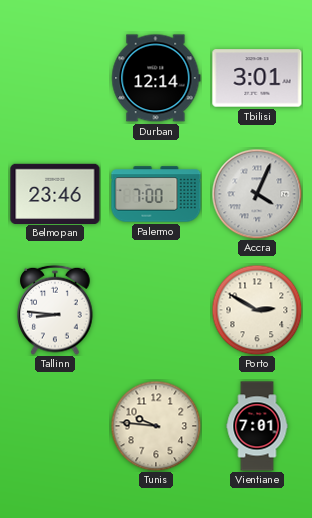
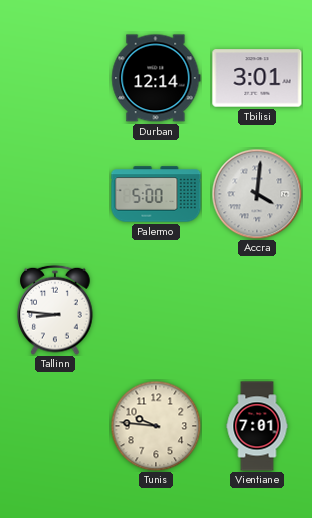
Belmopan: 23:46 -> none
Palermo: 7:00 -> 5:00
Accra: 4:04 -> 4:01
Porto: 2:50 -> none
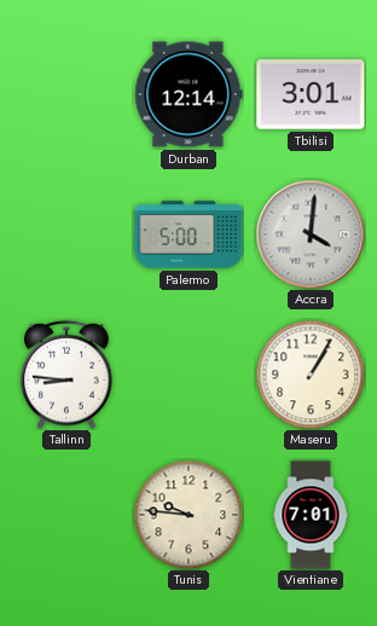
Maseru: none -> 1:05
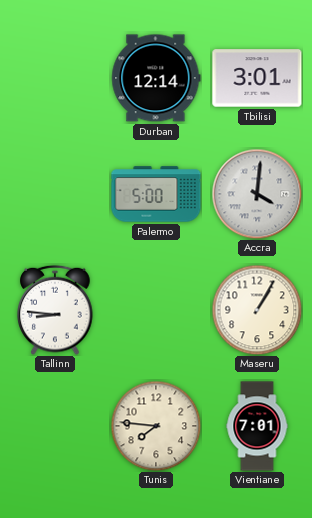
Tunis: 9:46 -> 7:46
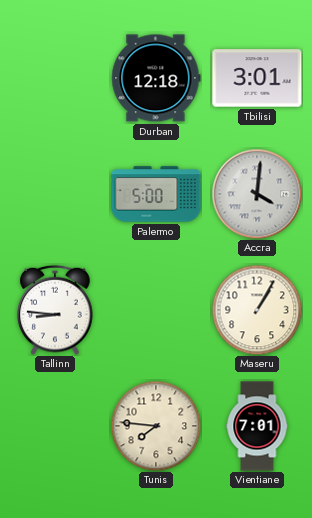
Durban: 12:14 -> 12:18
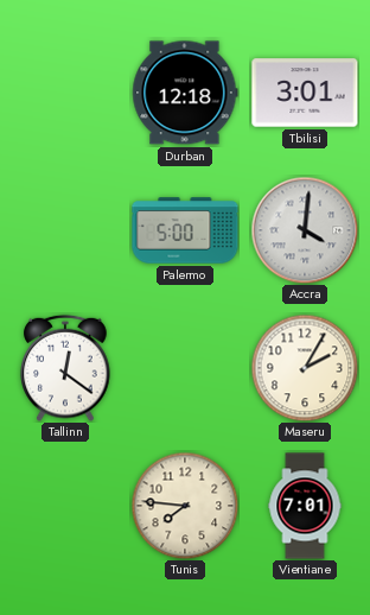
Tallinn: 8:46 -> 12:21
Maseru: 1:05 -> 2:05
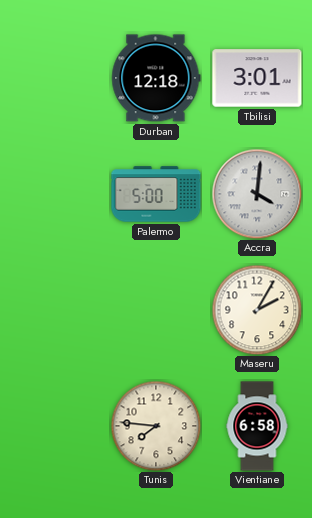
Tallinn: 12:21 -> none
Vientiane: 7:01 -> 6:58
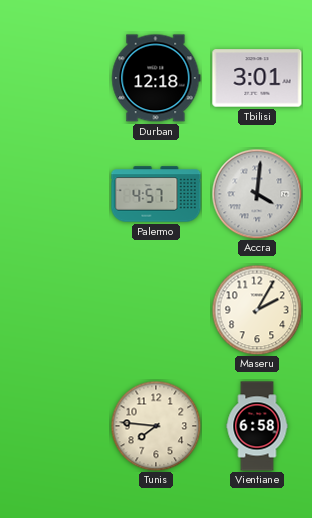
Palermo: 5:00 -> 4:57
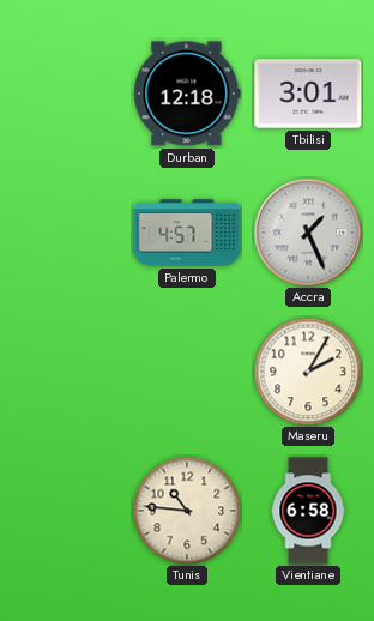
Accra: 4:01 -> 1:26
Tunis: 7:46 -> 10:46
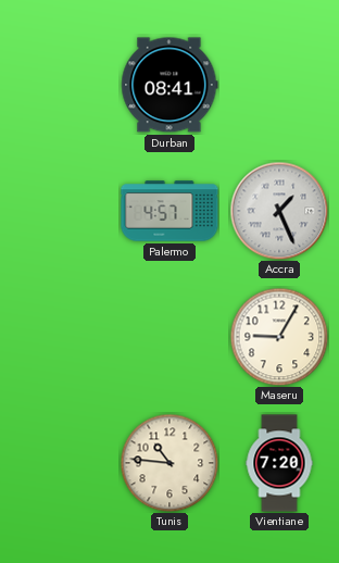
Durban: 12:18 -> 08:41
Tbilisi: 3:01 -> none
Maseru: 2:05 -> 9:05
Vientiane: 6:58 -> 7:20
